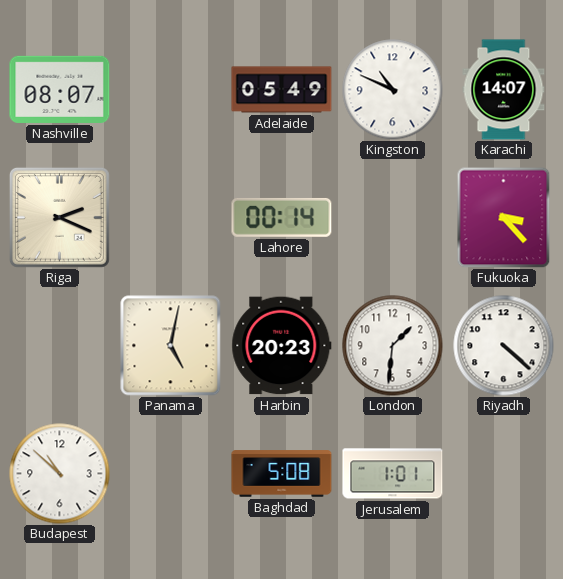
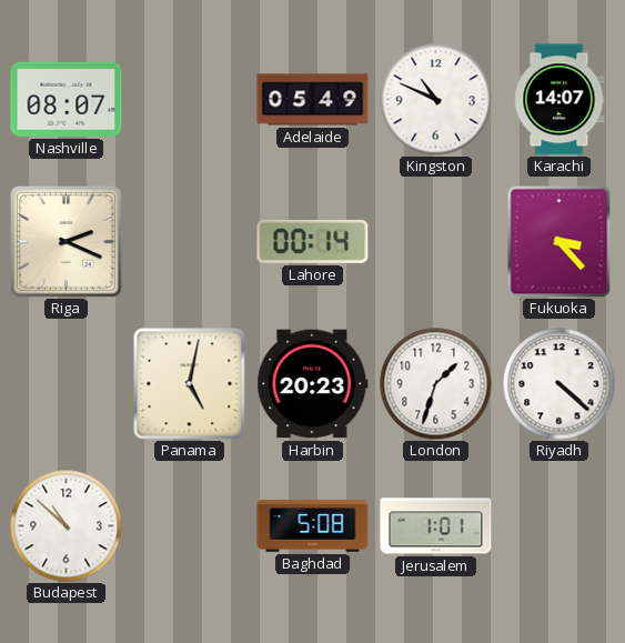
London: 1:31 -> 1:33
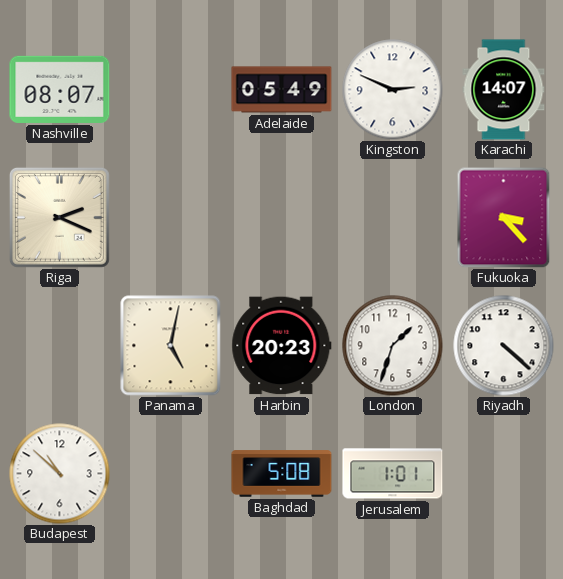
Kingston: 10:49 -> 2:49
Lahore: 00:14 -> none
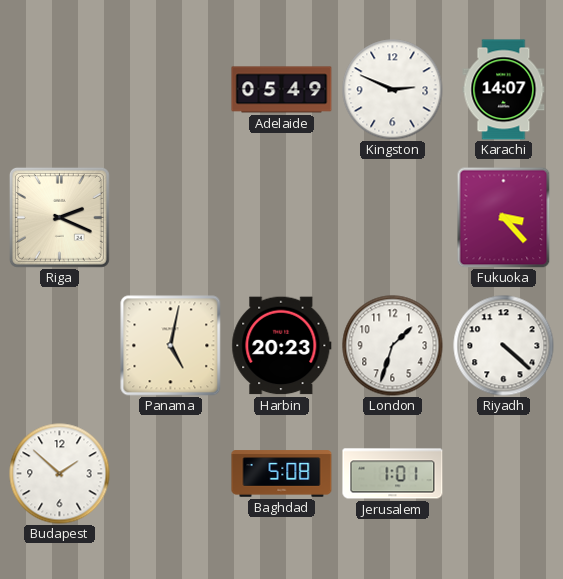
Nashville: 08:07 -> none
Budapest: 10:52 -> 1:52
